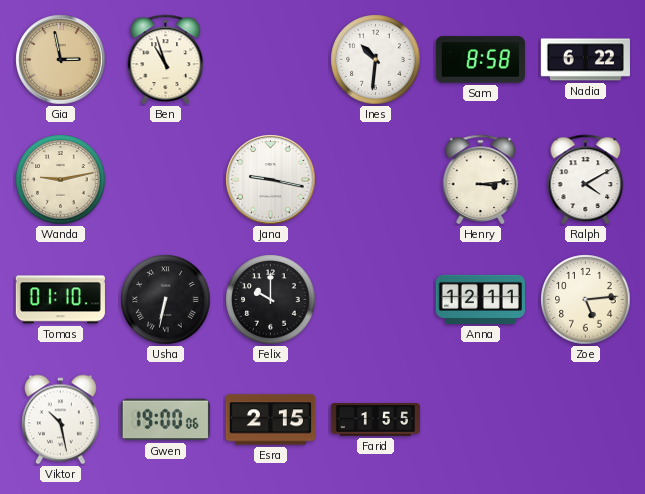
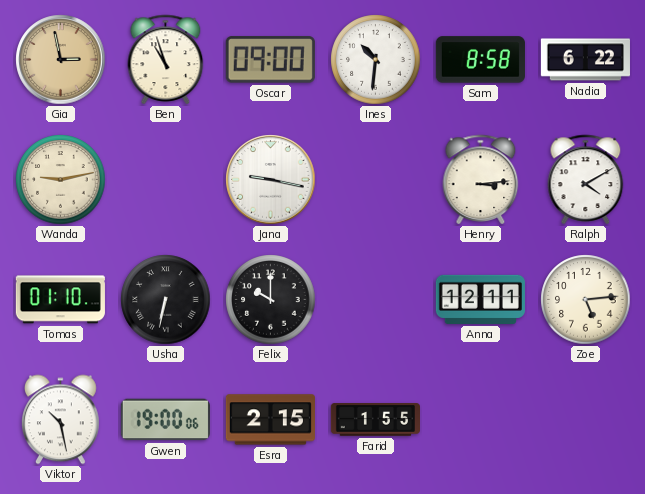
Oscar: none -> 09:00
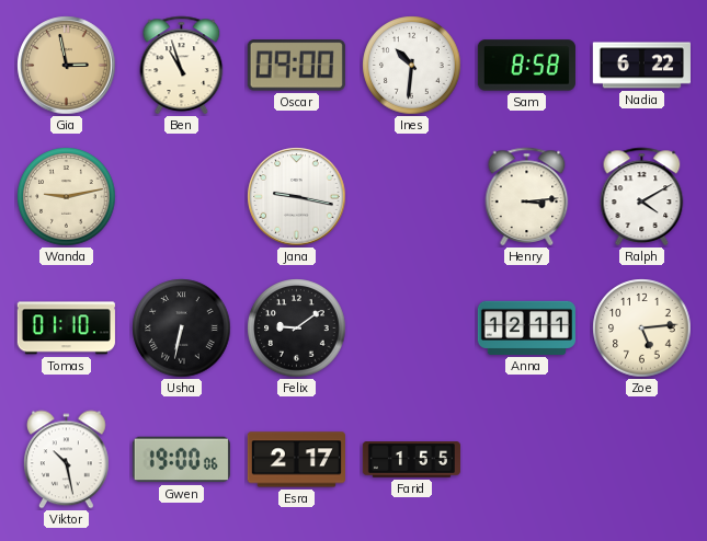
Felix: 10:00 -> 9:09
Esra: 2:15 -> 2:17
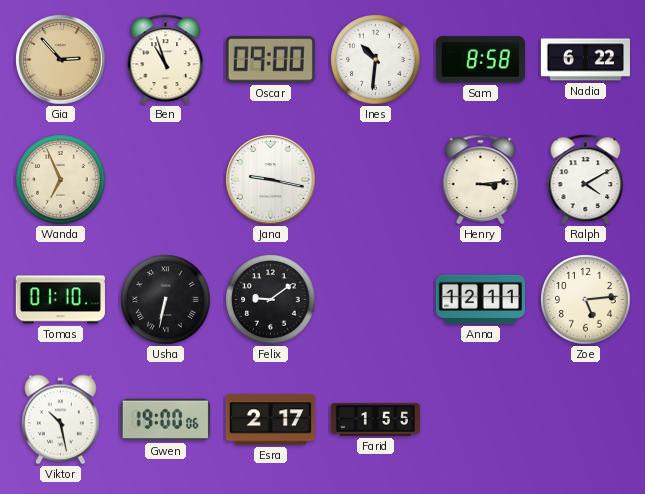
Gia: 2:58 -> 2:53
Wanda: 9:13 -> 6:56
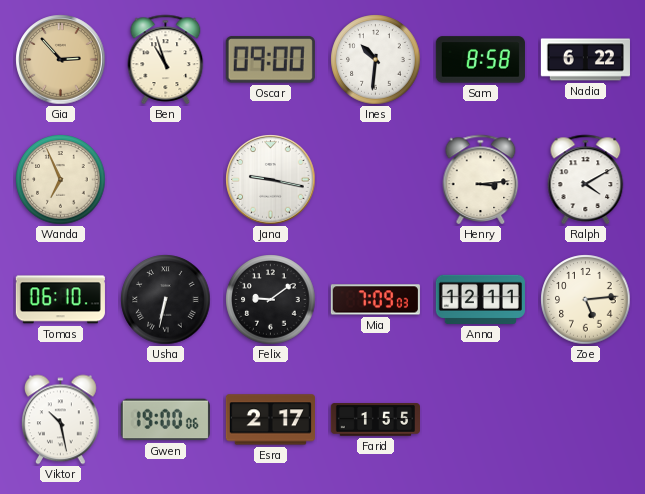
Tomas: 01:10 -> 06:10
Mia: none -> 7:09
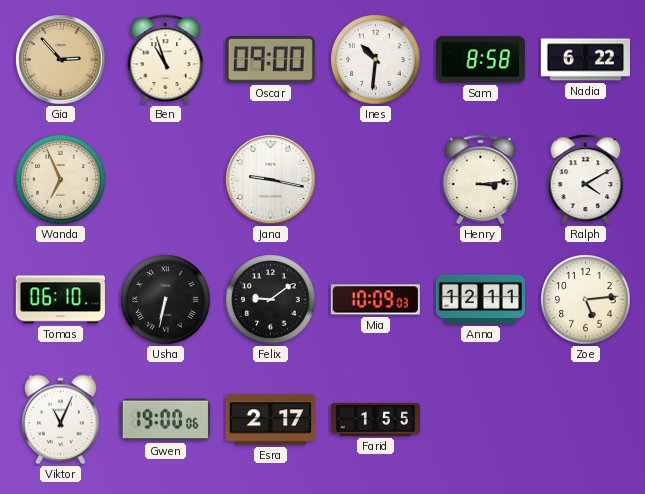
Mia: 7:09 -> 10:09
Viktor: 10:28 -> 11:04
